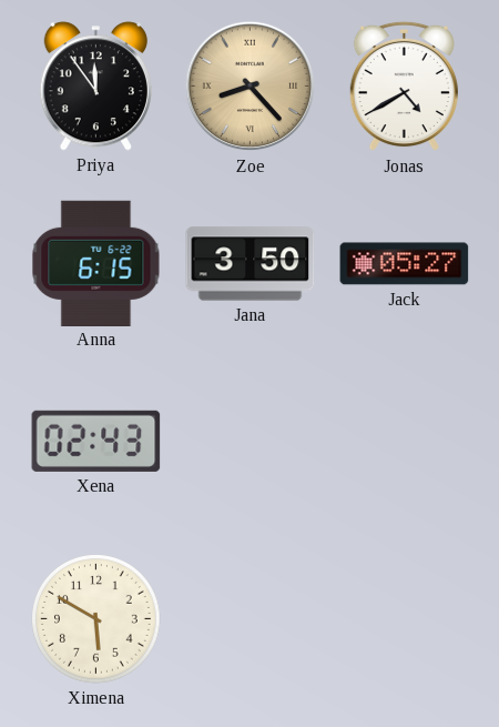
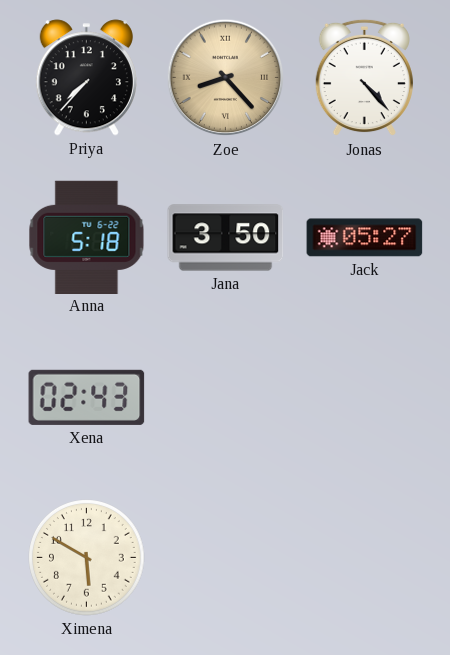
Priya: 11:54 -> 7:37
Jonas: 4:40 -> 4:23
Anna: 6:15 -> 5:18
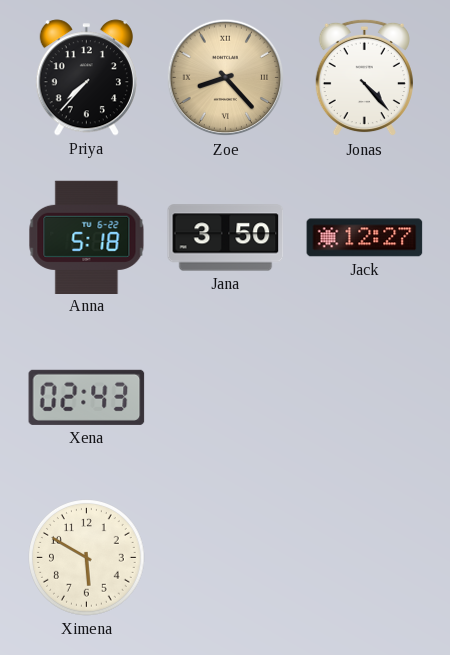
Jack: 05:27 -> 12:27
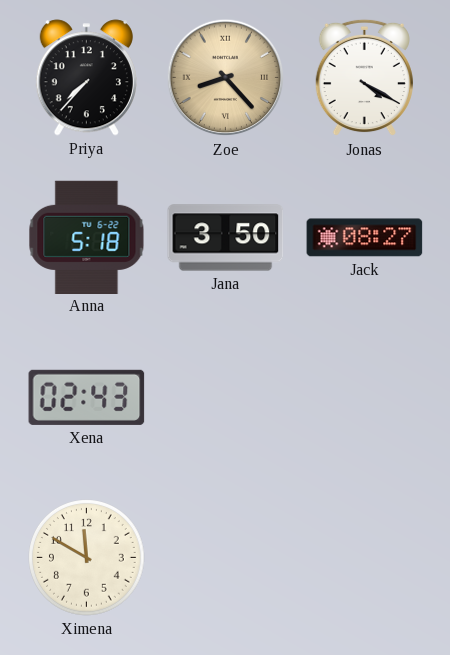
Jonas: 4:23 -> 4:20
Jack: 12:27 -> 08:27
Ximena: 5:50 -> 11:50
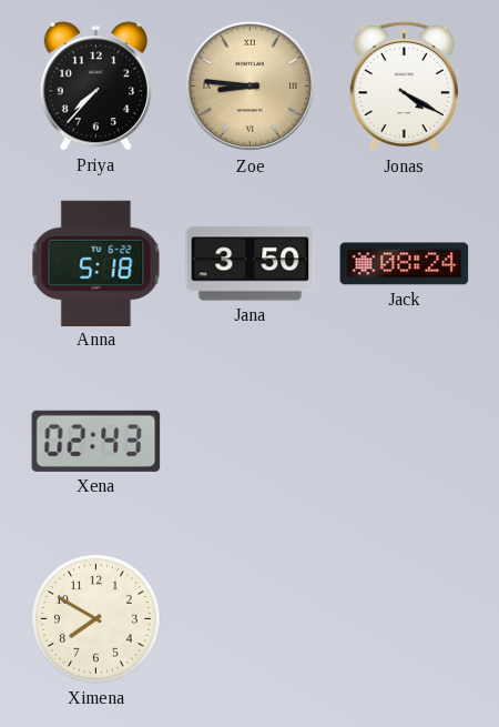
Zoe: 8:23 -> 8:46
Jack: 08:27 -> 08:24
Ximena: 11:50 -> 7:50
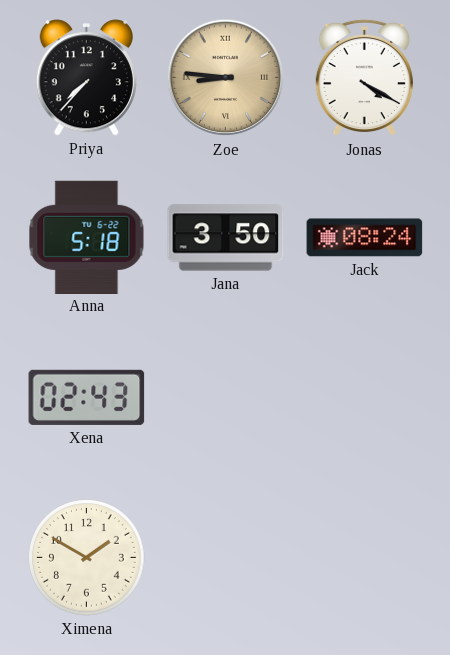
Ximena: 7:50 -> 1:50
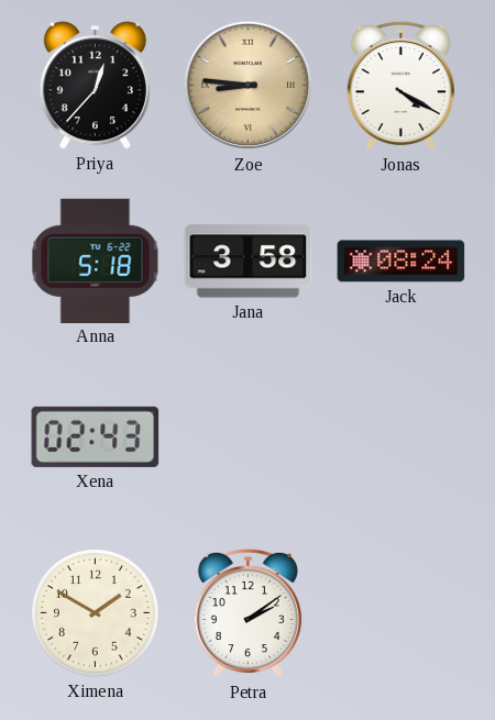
Priya: 7:37 -> 12:37
Jana: 3:50 -> 3:58
Petra: none -> 2:09
